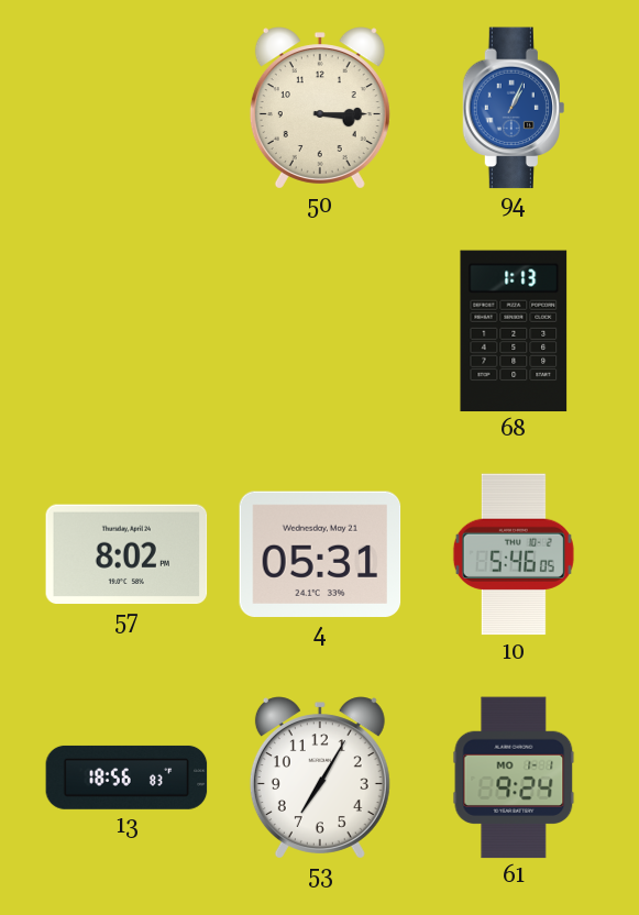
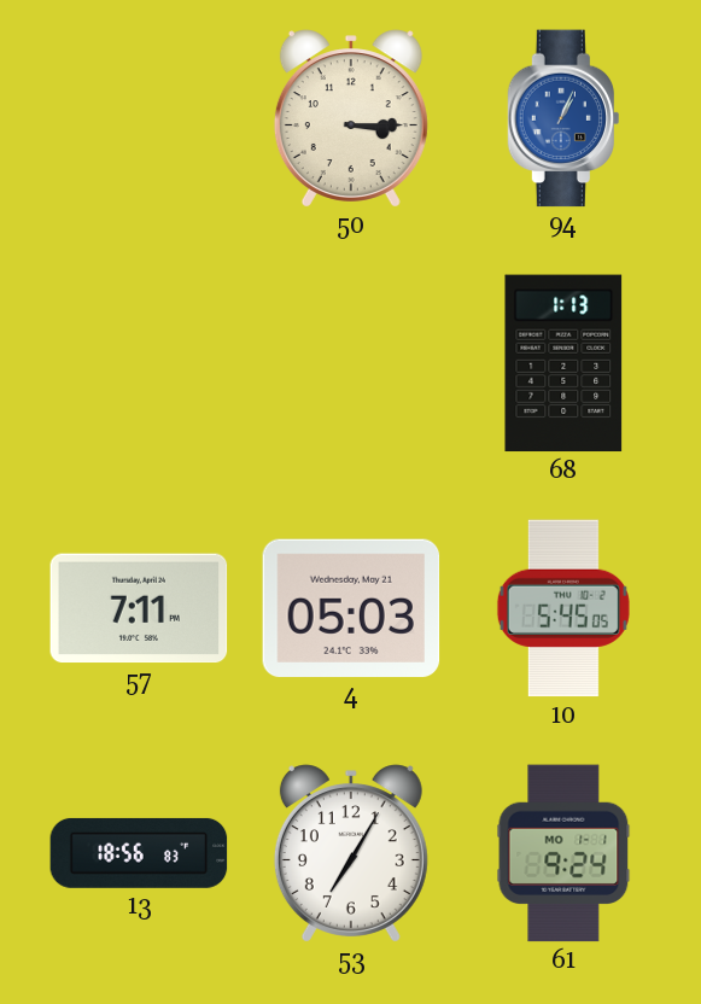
57: 8:02 -> 7:11
4: 05:31 -> 05:03
10: 5:46 -> 5:45
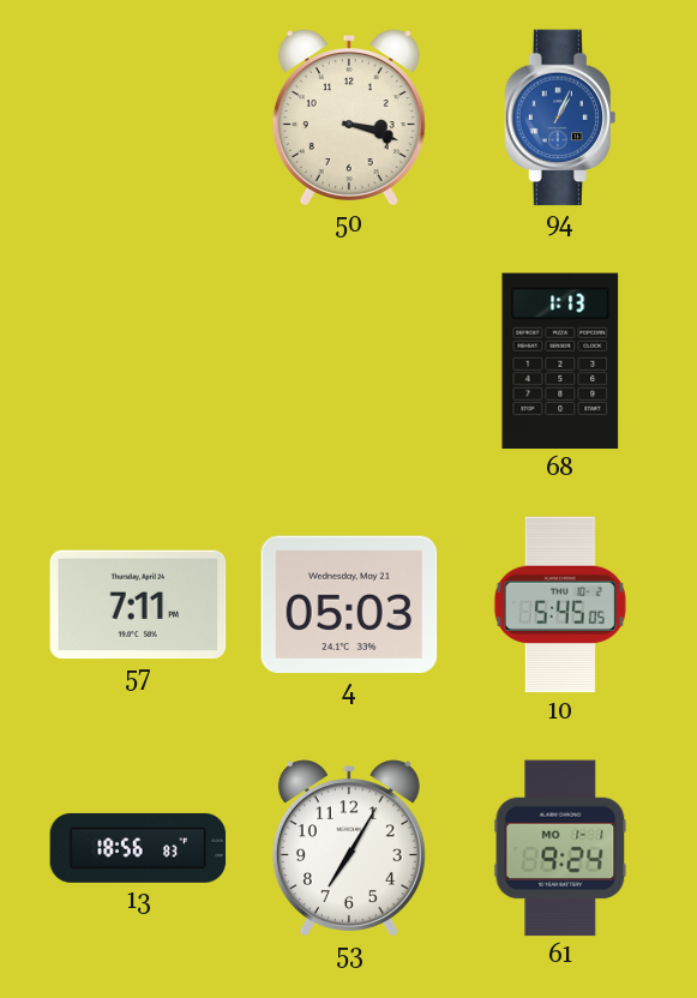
50: 3:15 -> 3:18
